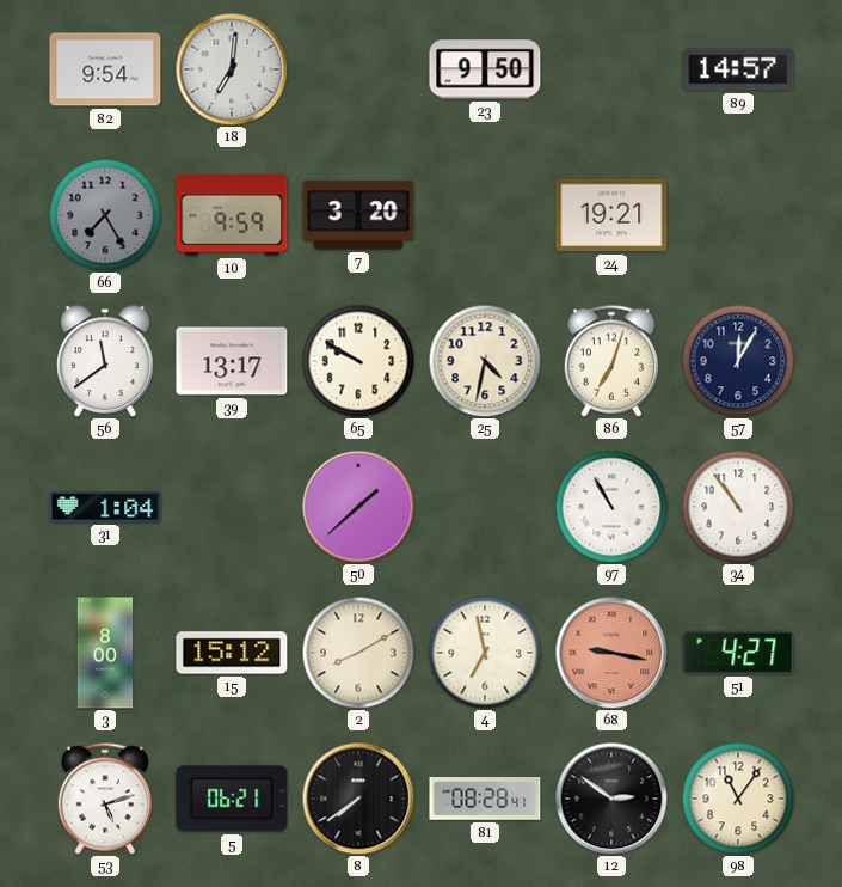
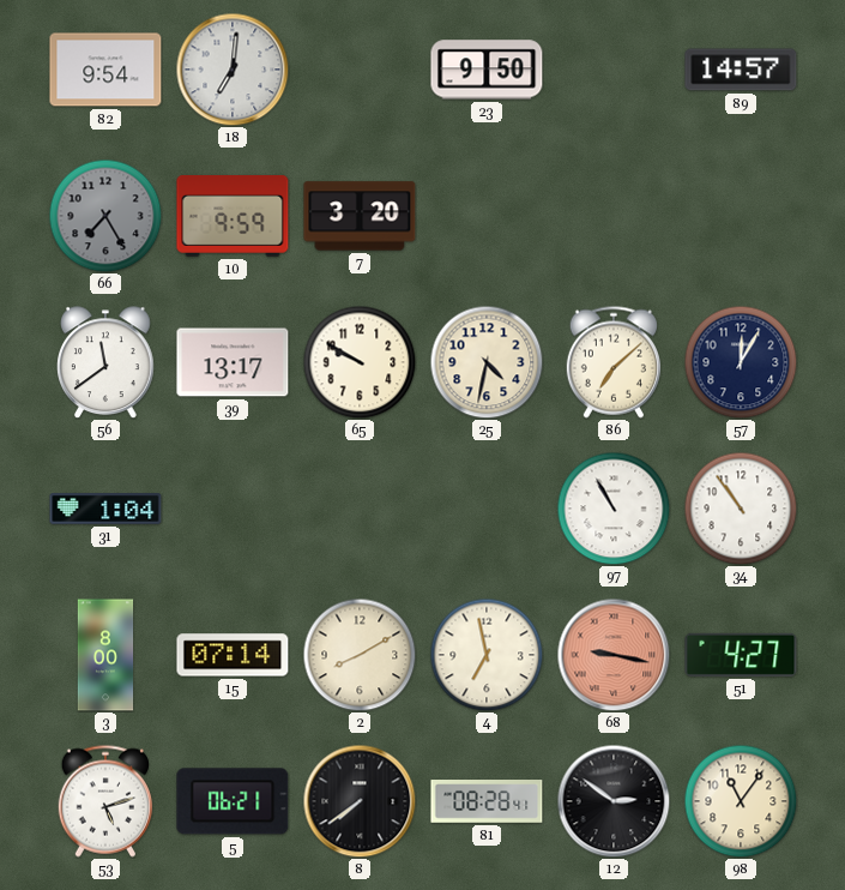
24: 19:21 -> none
86: 7:03 -> 7:08
50: 1:38 -> none
15: 15:12 -> 07:14
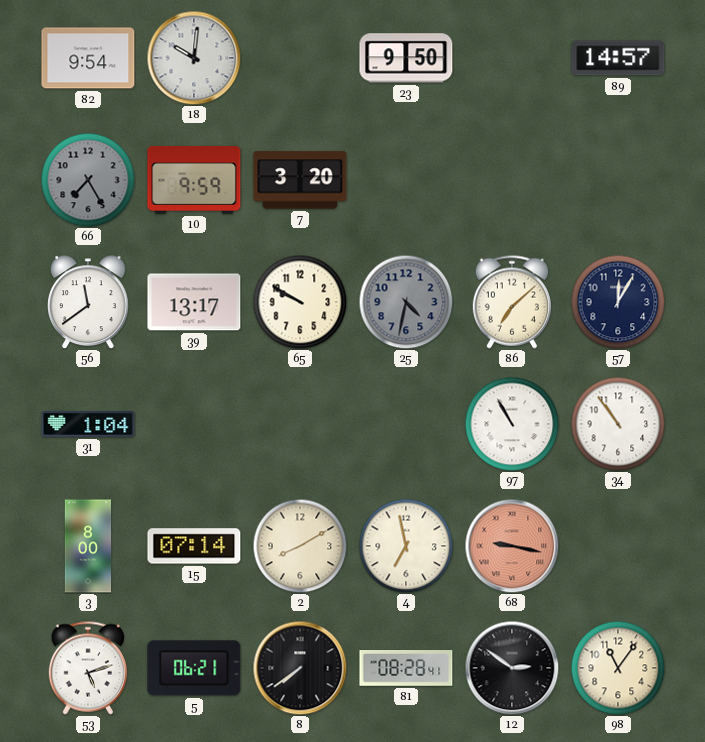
18: 7:01 -> 10:01
25 dial: cream -> grey
51: 4:27 -> none
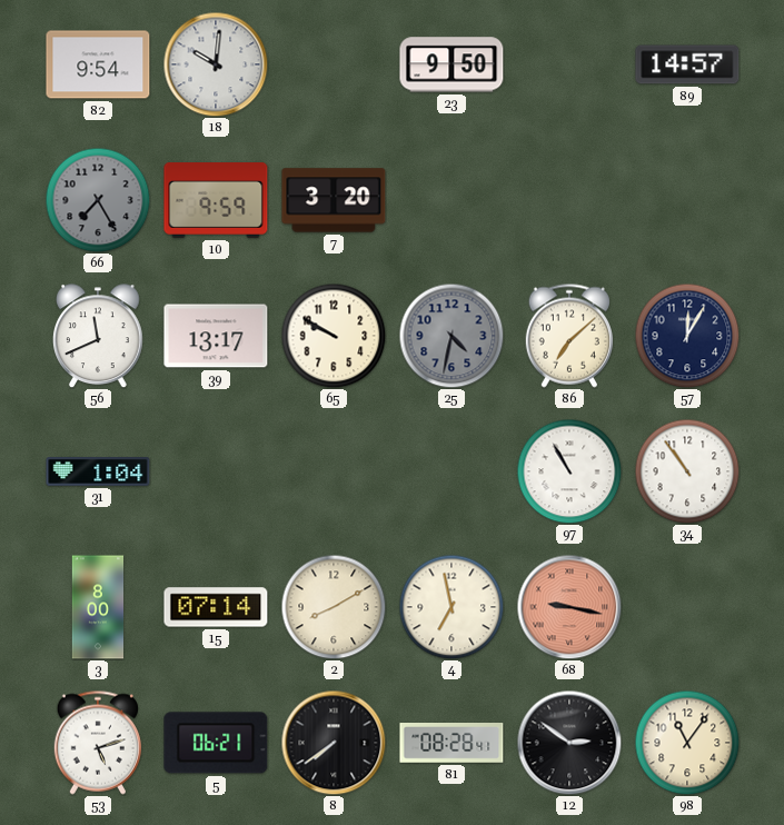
56: 11:39 -> 11:41
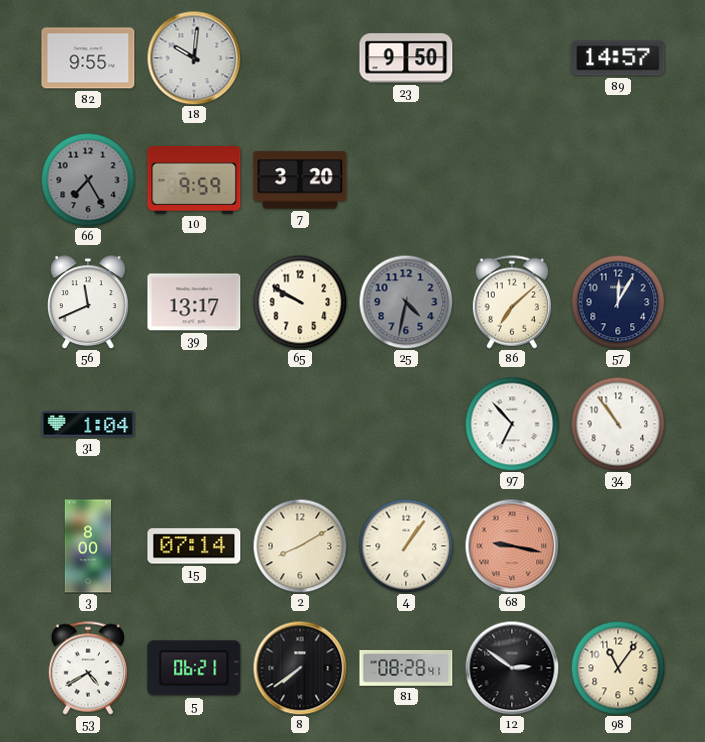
82: 9:54 -> 9:55
97: 10:55 -> 6:53
4: 6:58 -> 1:06
53: 5:12 -> 4:40
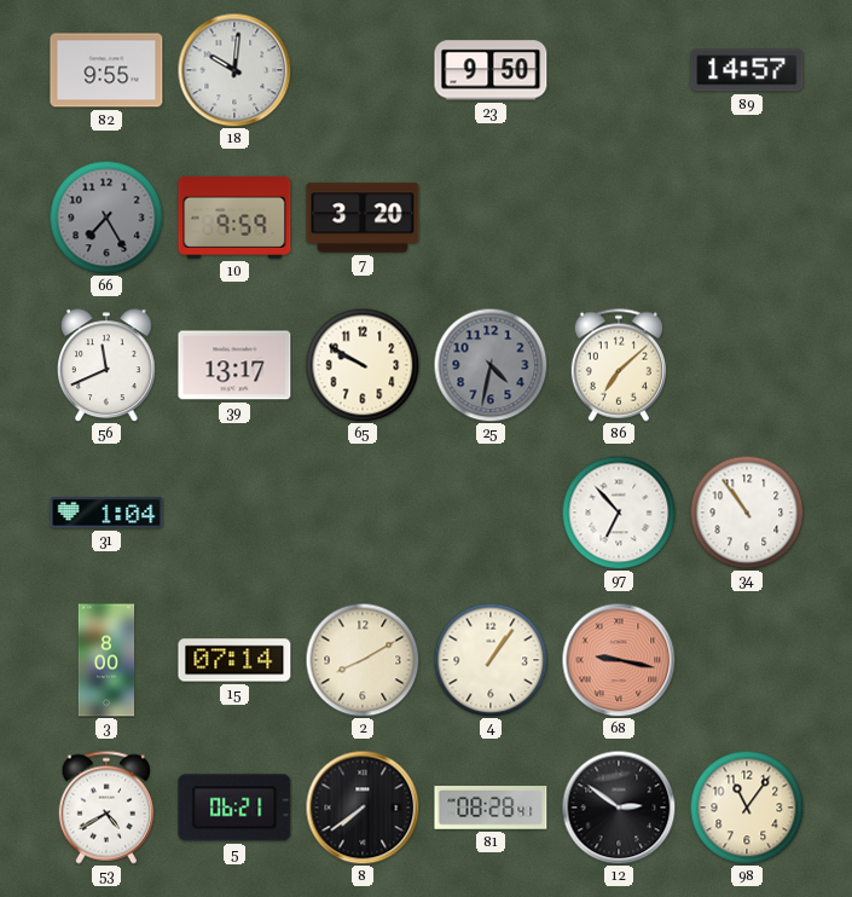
57: 12:05 -> none
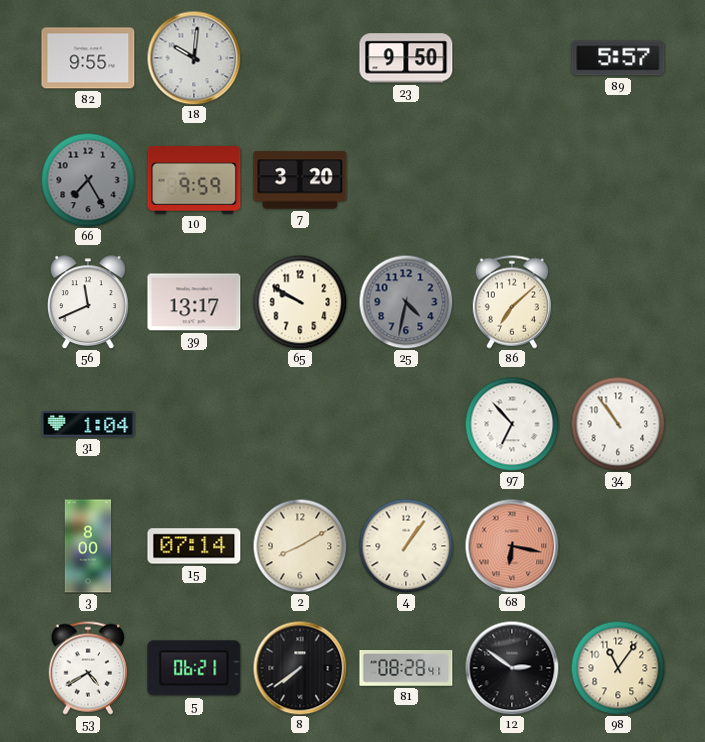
89: 14:57 -> 5:57
68: 9:17 -> 6:17
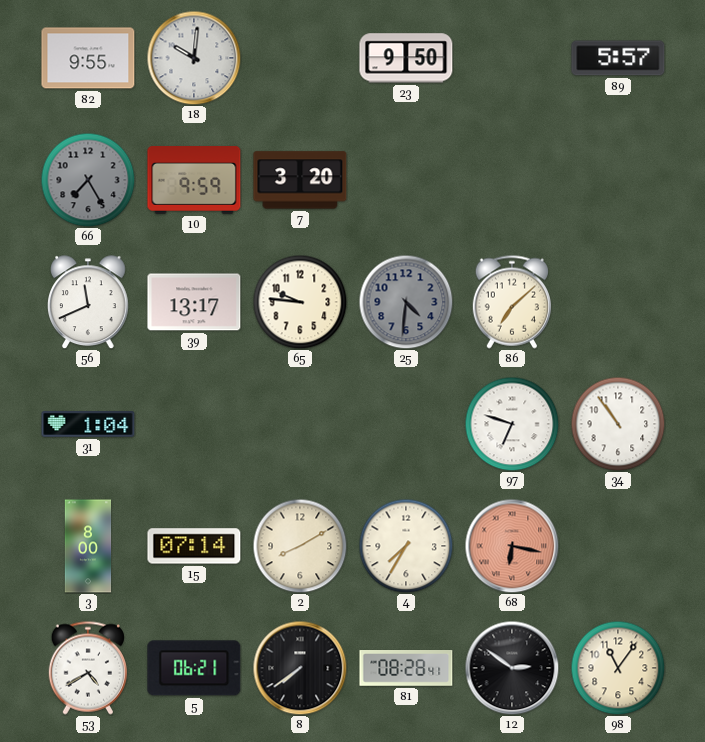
65: 9:50 -> 9:46
25: 4:32 -> 4:31
97: 6:53 -> 6:48
4: 1:06 -> 7:35
